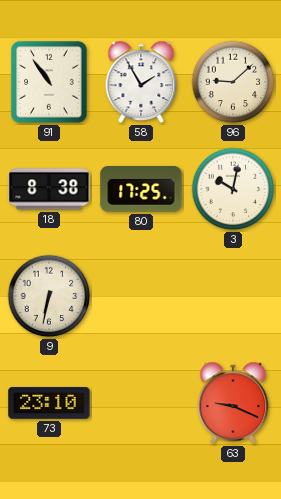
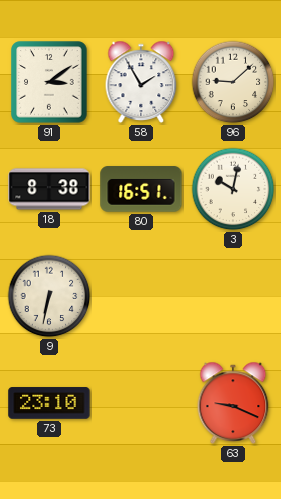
91: 10:54 -> 3:09
80: 17:25 -> 16:51
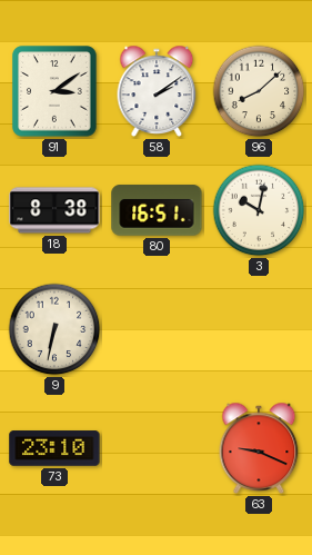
58: 1:55 -> 2:09
96: 9:08 -> 8:08
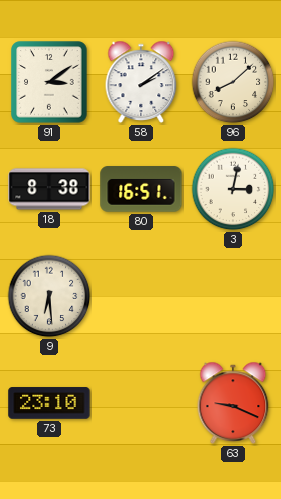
3: 10:02 -> 3:02
9: 6:32 -> 6:29
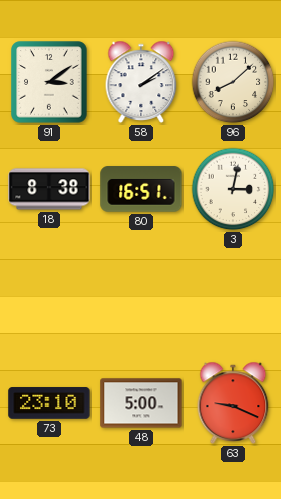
9: 6:29 -> none
48: none -> 5:00
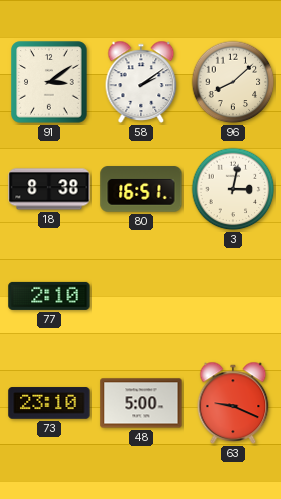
77: none -> 2:10
